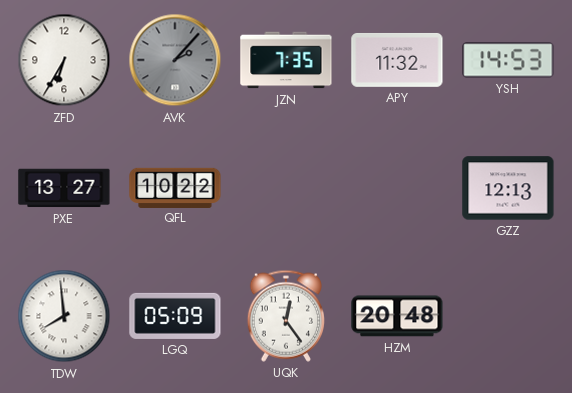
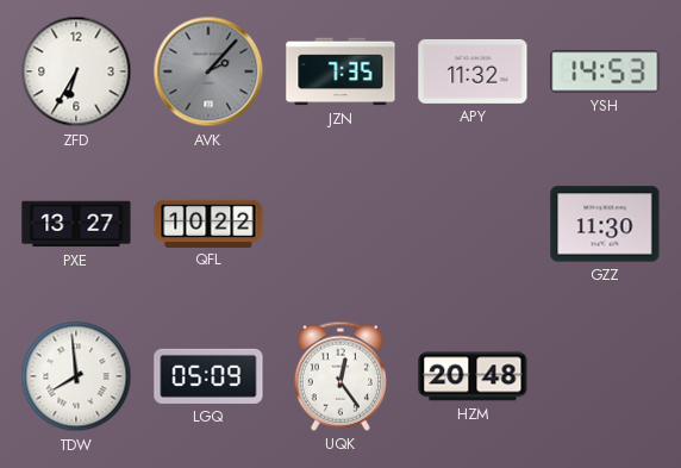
GZZ: 12:13 -> 11:30
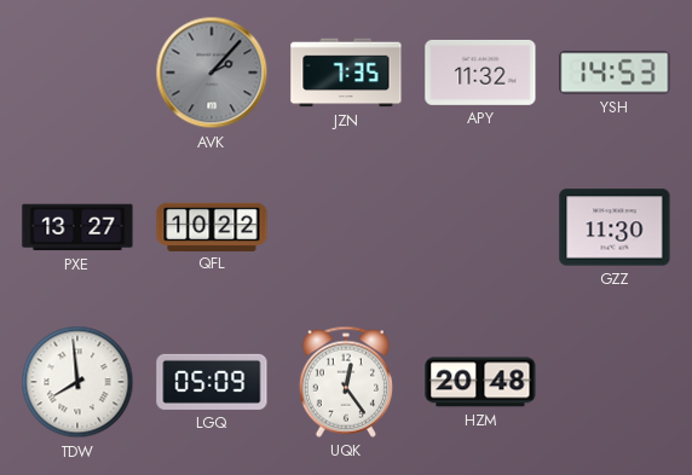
ZFD: 6:35 -> none
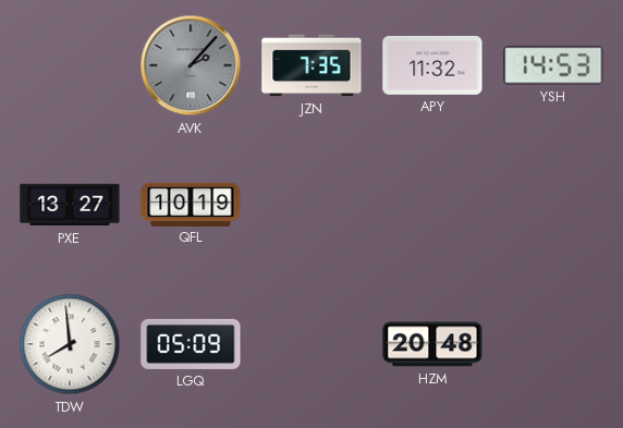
QFL: 10:22 -> 10:19
GZZ: 11:30 -> none
UQK: 12:24 -> none
